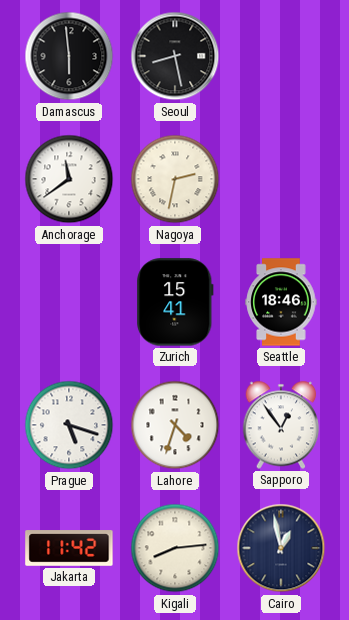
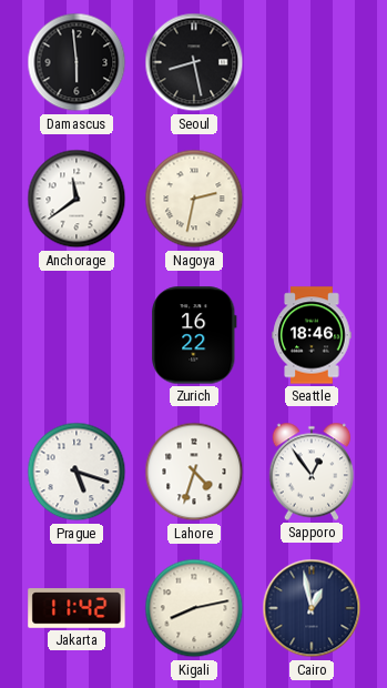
Zurich: 15:41 -> 16:22
Kigali: 8:14 -> 8:13
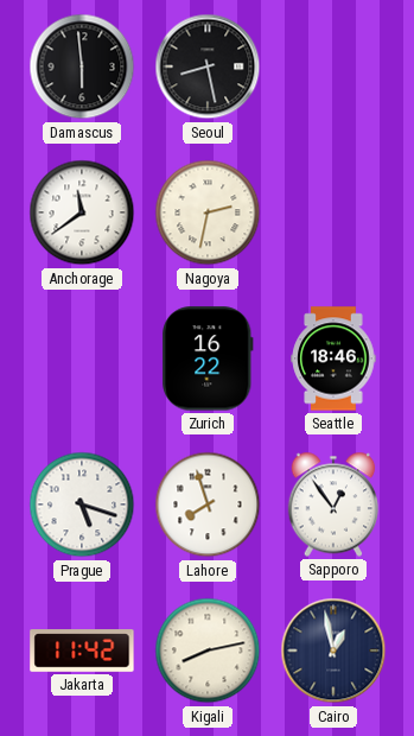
Lahore: 4:33 -> 7:57
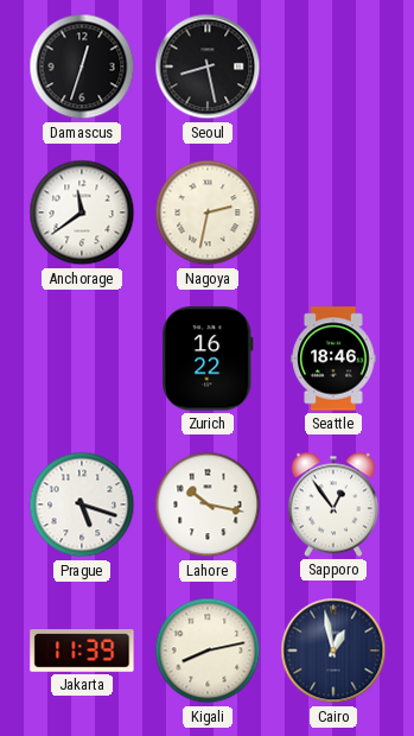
Damascus: 5:59 -> 12:33
Lahore: 7:57 -> 10:17
Jakarta: 11:42 -> 11:39
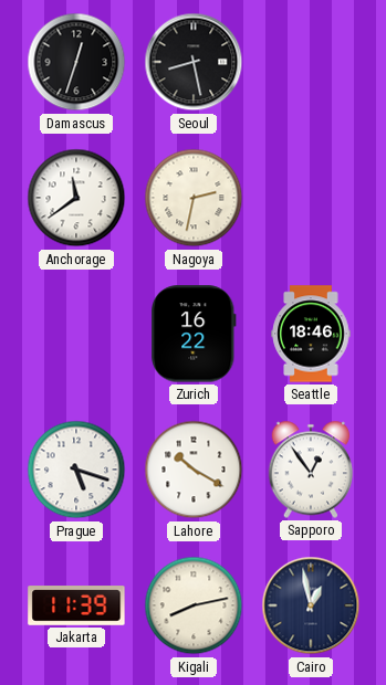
Lahore: 10:17 -> 10:20
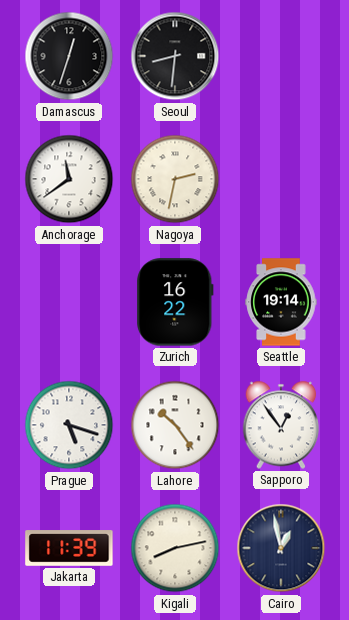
Seoul: 8:28 -> 8:31
Seattle: 18:46 -> 19:14
Lahore: 10:20 -> 10:24
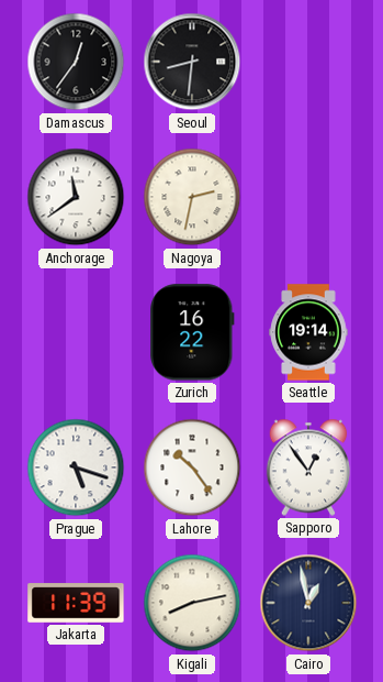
Damascus: 12:33 -> 12:36
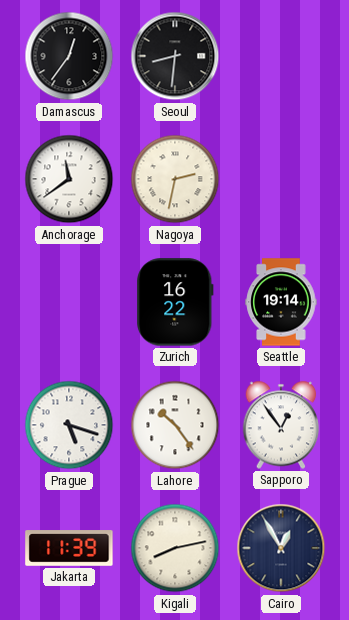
Cairo: 12:58 -> 12:55
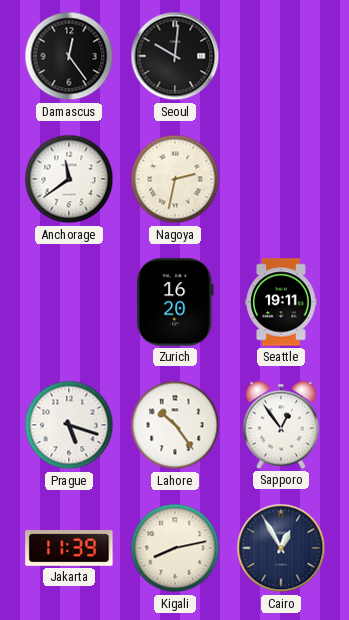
Damascus: 12:36 -> 12:24
Seoul: 8:31 -> 10:01
Zurich: 16:22 -> 16:20
Seattle: 19:14 -> 19:11
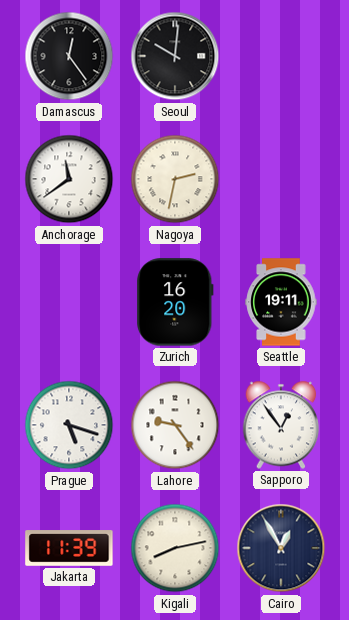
Lahore: 10:24 -> 9:24
